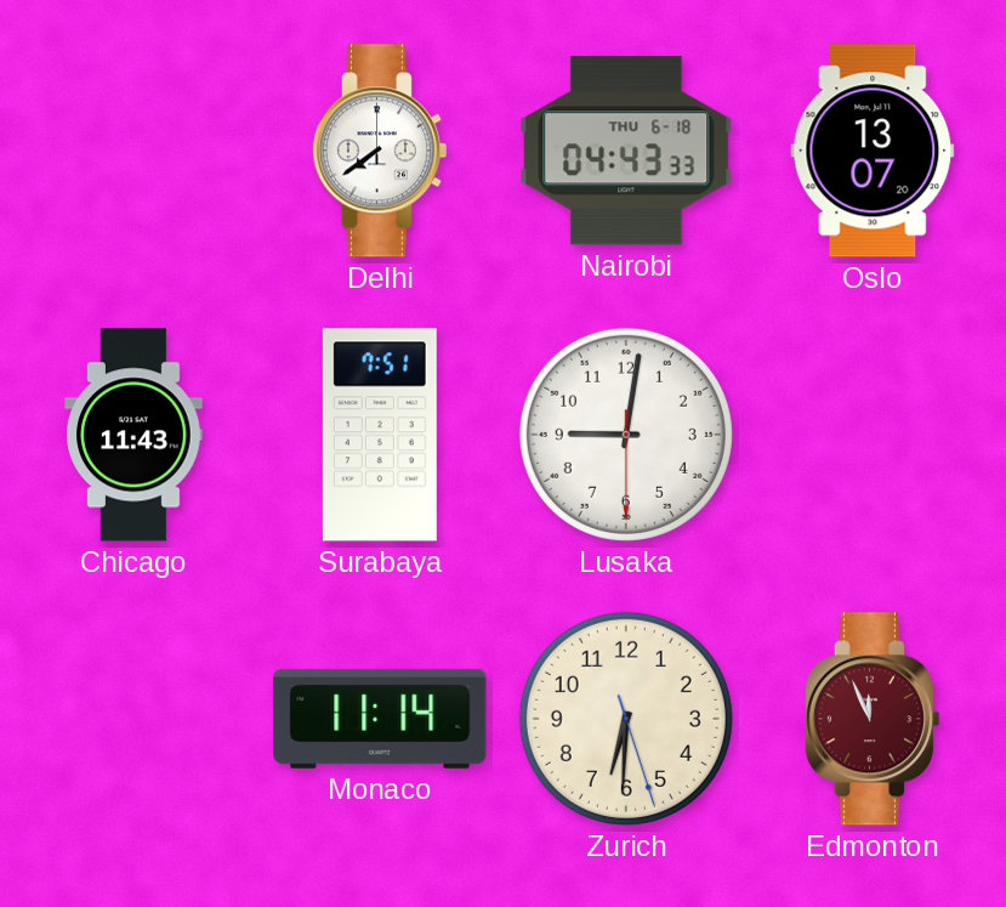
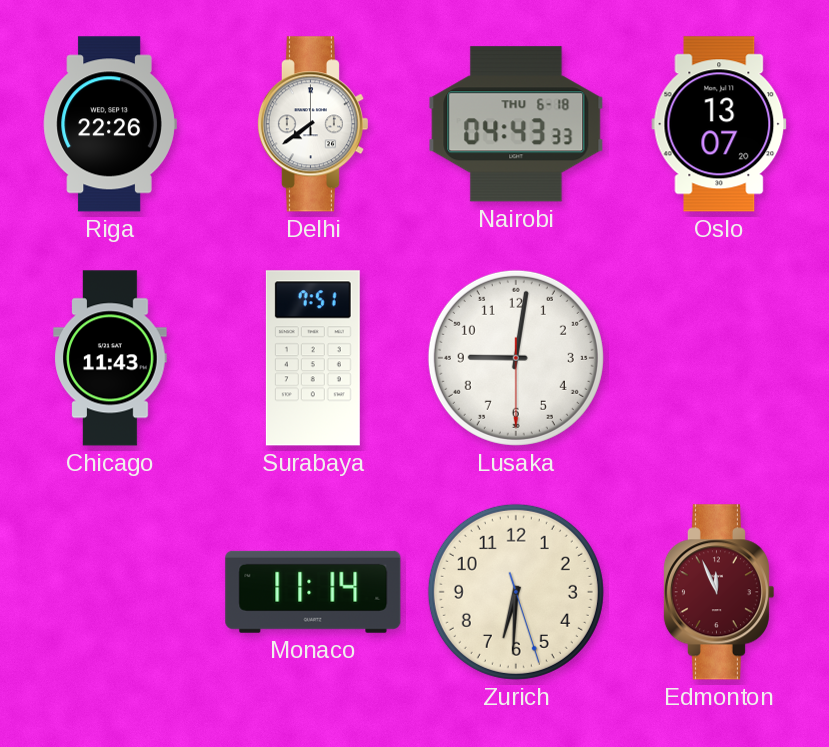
Riga: none -> 22:26
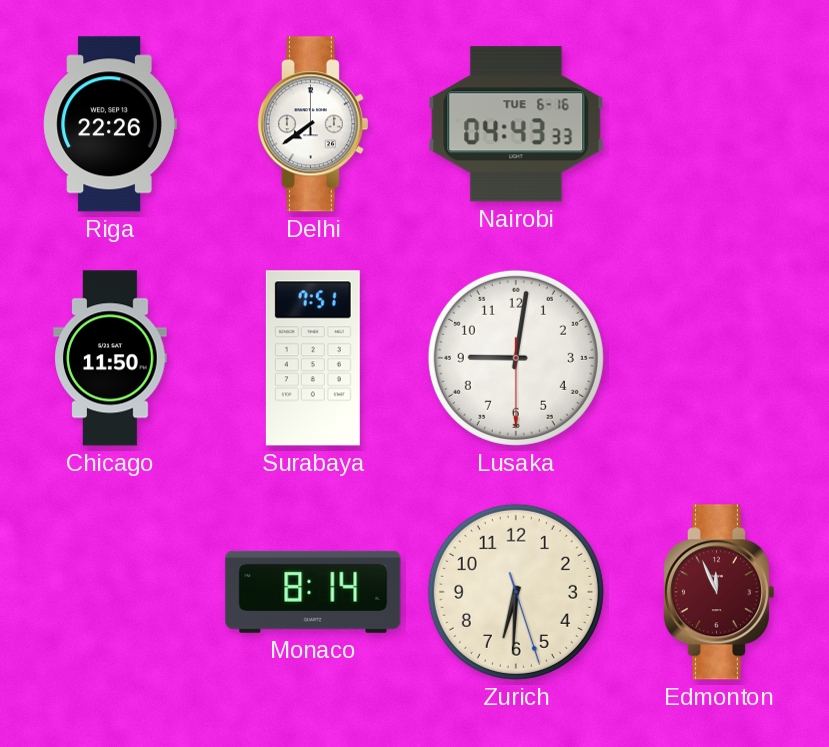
Nairobi date: THU 6-18 -> TUE 6-16
Oslo: 13:07 -> none
Chicago: 11:43 -> 11:50
Monaco: 11:14 -> 8:14
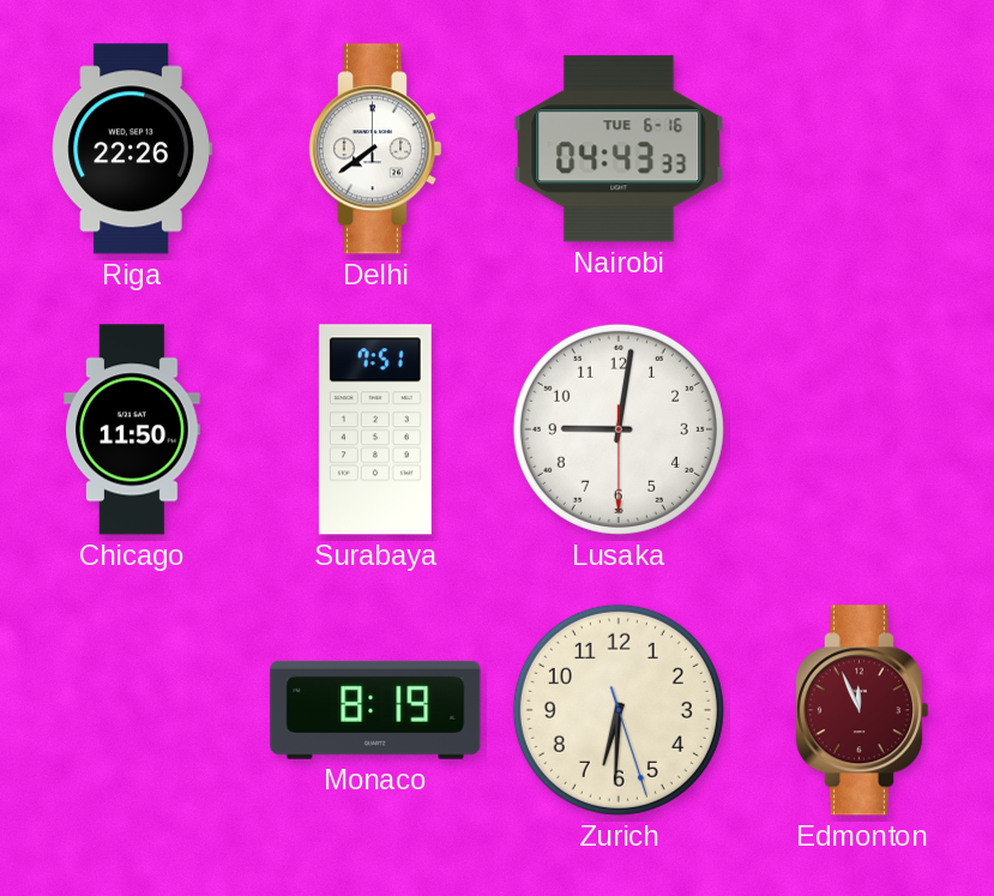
Monaco: 8:14 -> 8:19
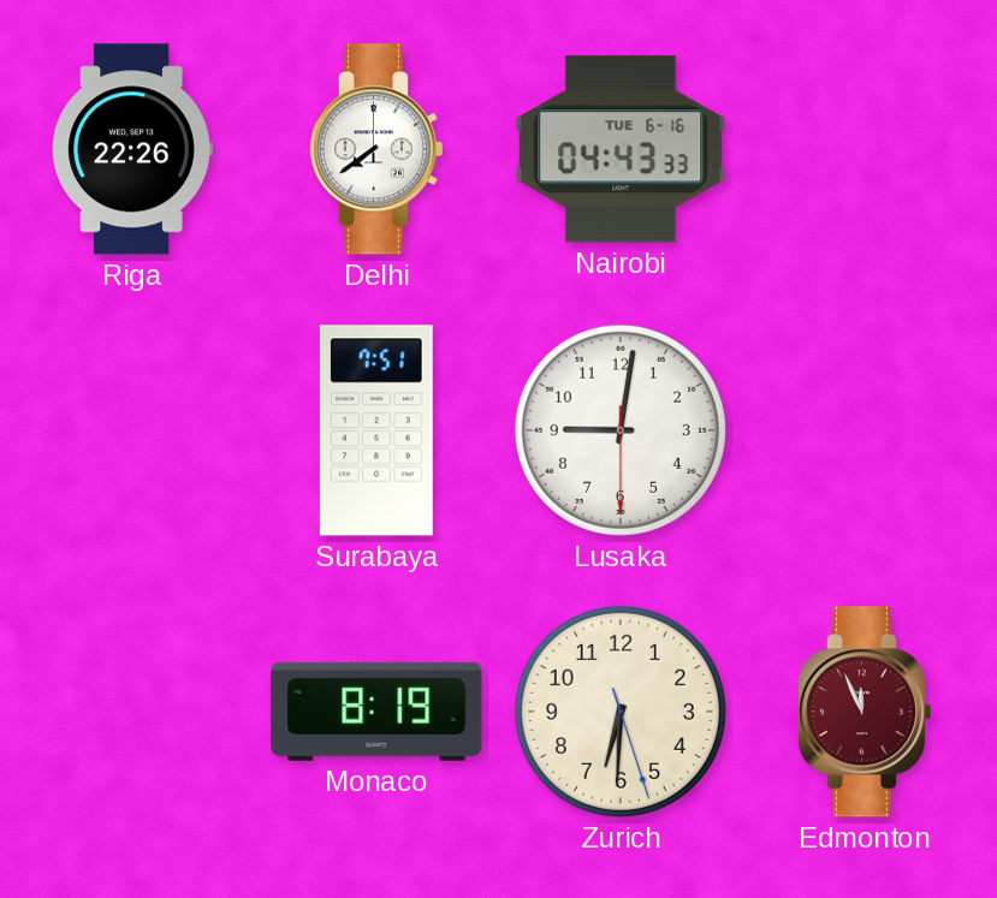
Chicago: 11:50 -> none
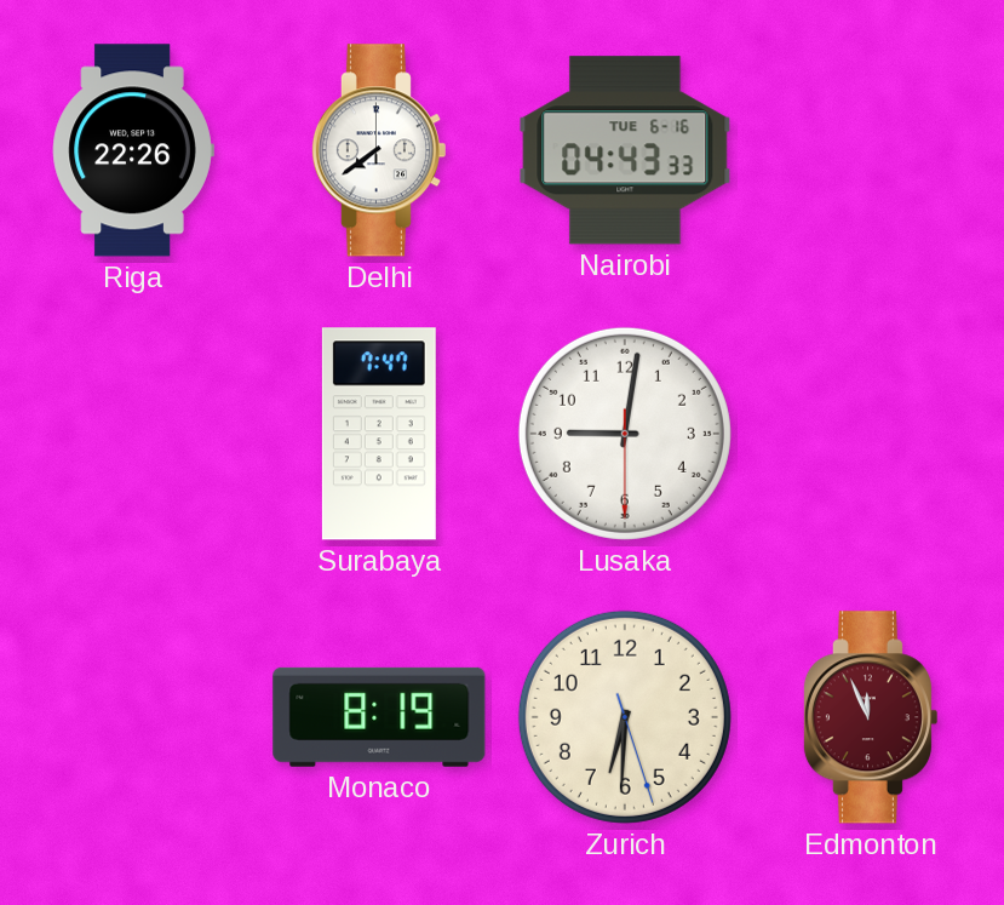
Surabaya: 7:51 -> 7:47
